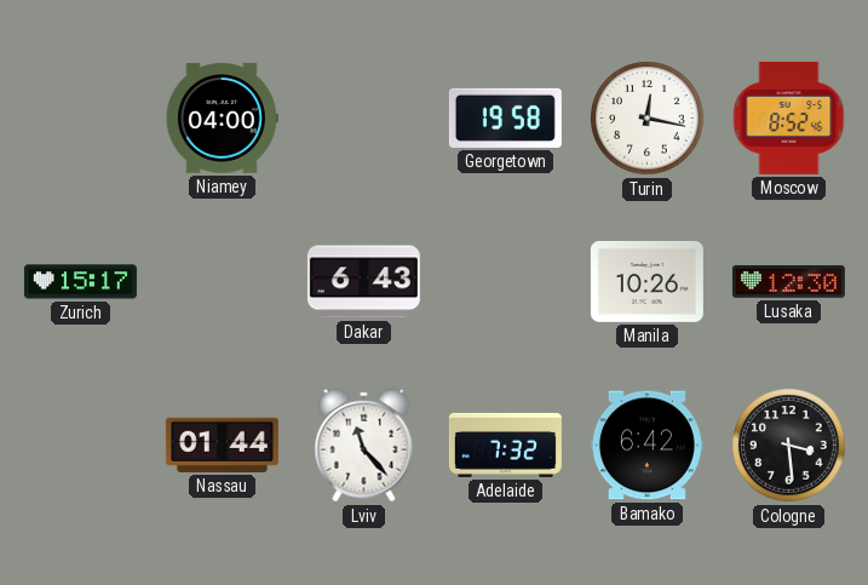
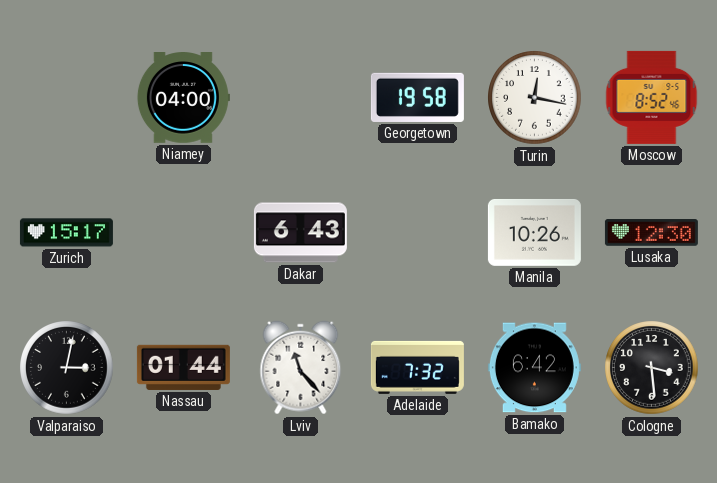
Valparaiso: none -> 3:02
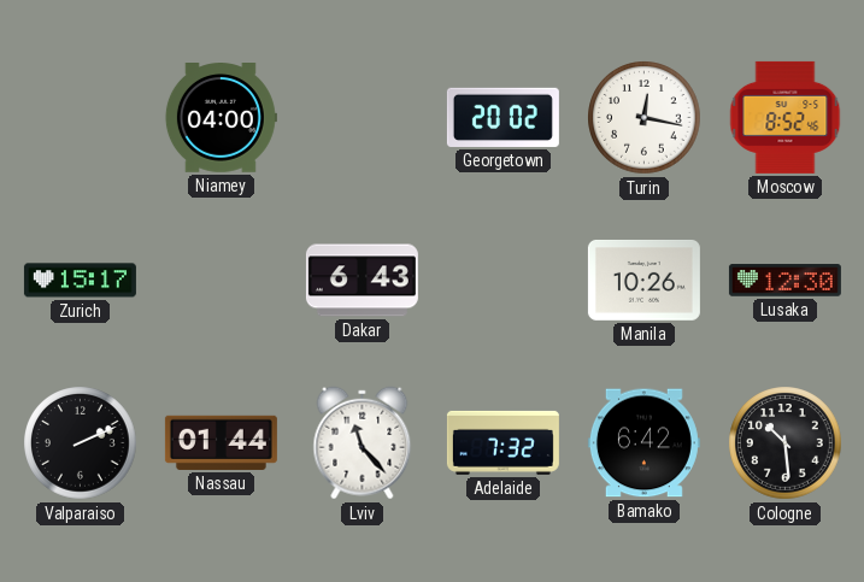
Georgetown: 19:58 -> 20:02
Valparaiso: 3:02 -> 2:11
Cologne: 3:29 -> 10:29
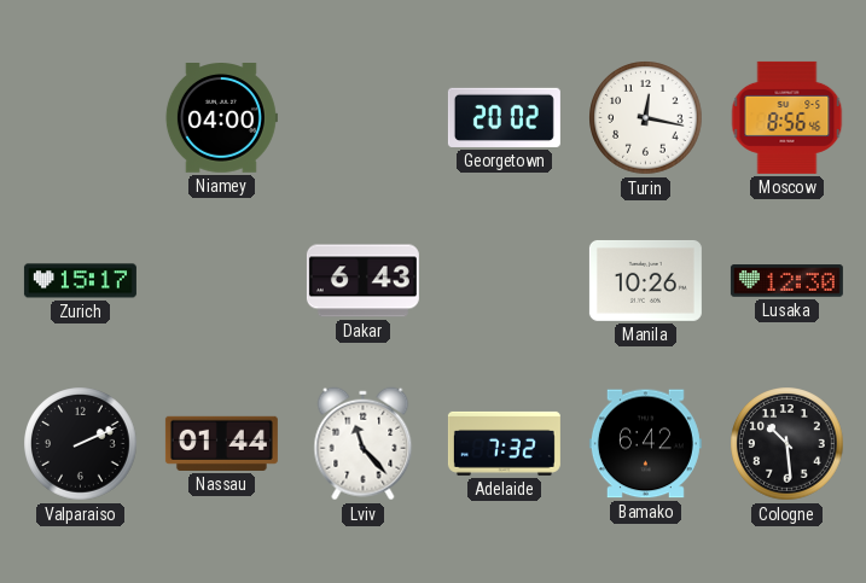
Moscow: 8:52 -> 8:56
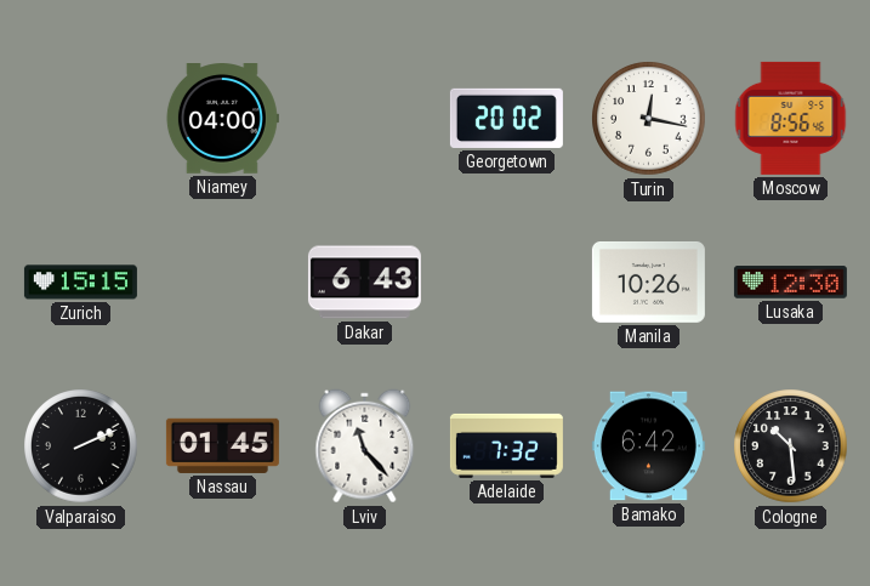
Zurich: 15:17 -> 15:15
Nassau: 01:44 -> 01:45
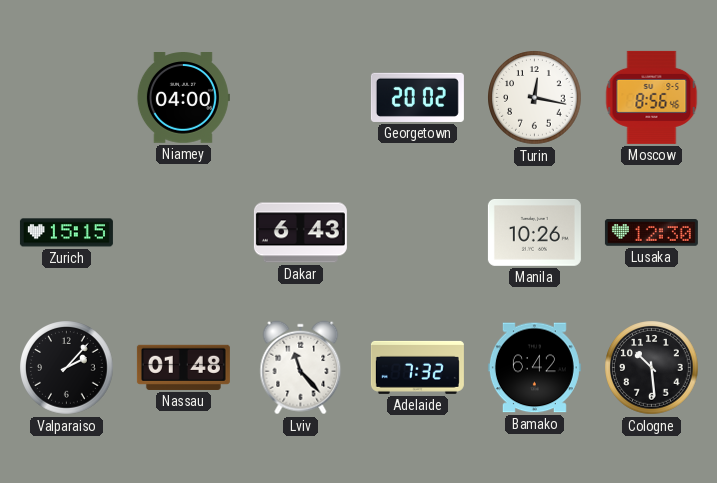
Valparaiso: 2:11 -> 2:07
Nassau: 01:45 -> 01:48
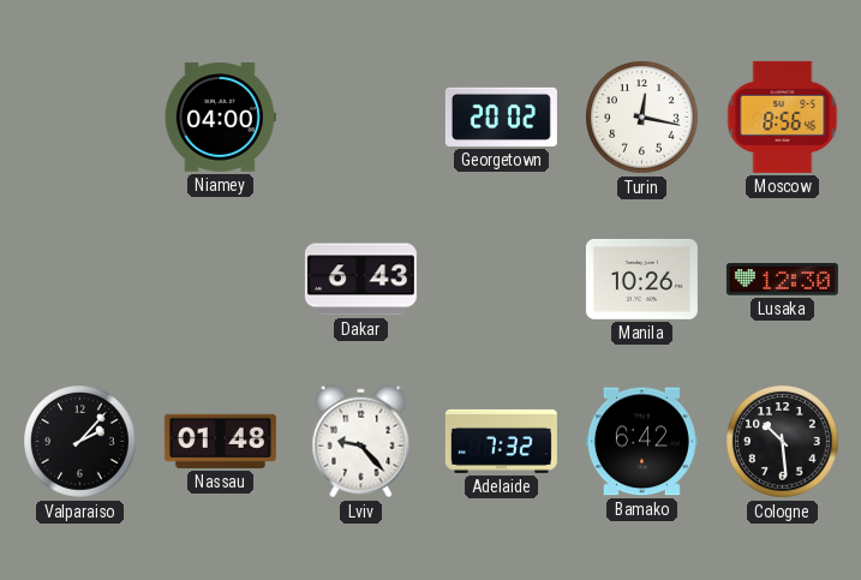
Zurich: 15:15 -> none
Lviv: 11:23 -> 9:23
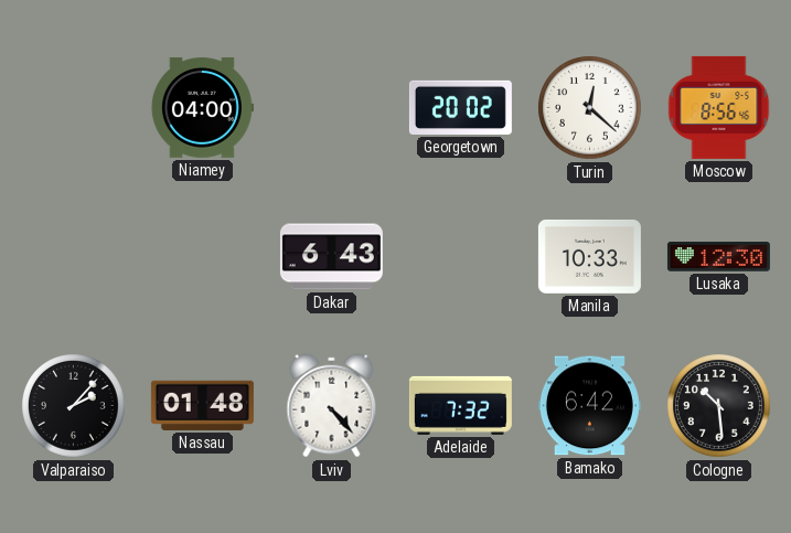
Turin: 12:17 -> 12:22
Manila: 10:26 -> 10:33
Lviv: 9:23 -> 4:23
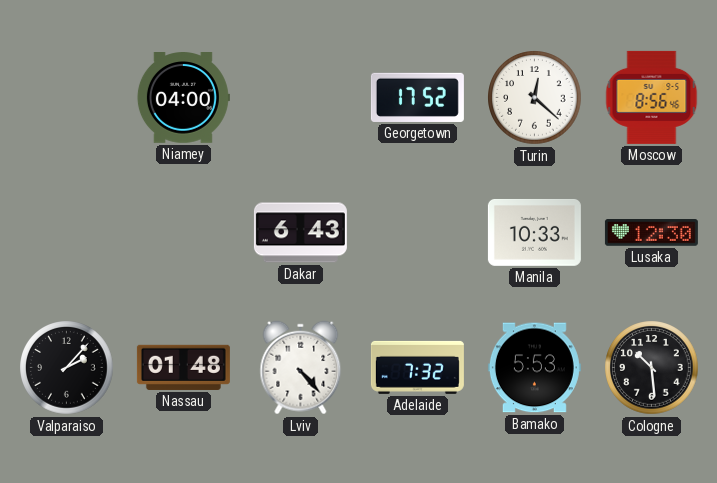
Georgetown: 20:02 -> 17:52
Bamako: 6:42 -> 5:53
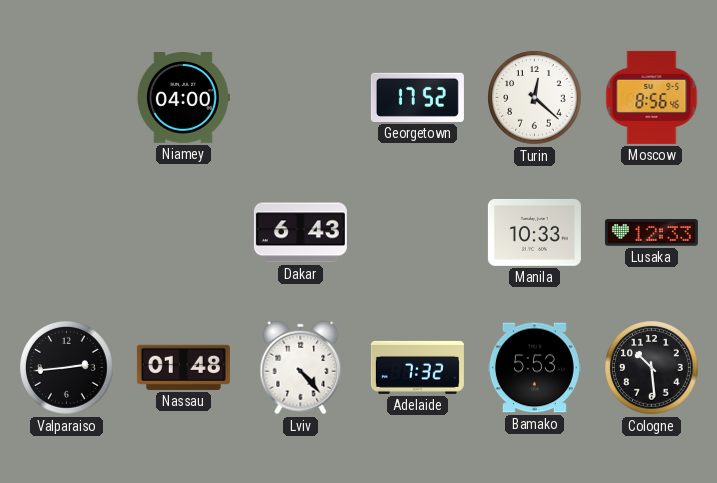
Lusaka: 12:30 -> 12:33
Valparaiso: 2:07 -> 2:44
